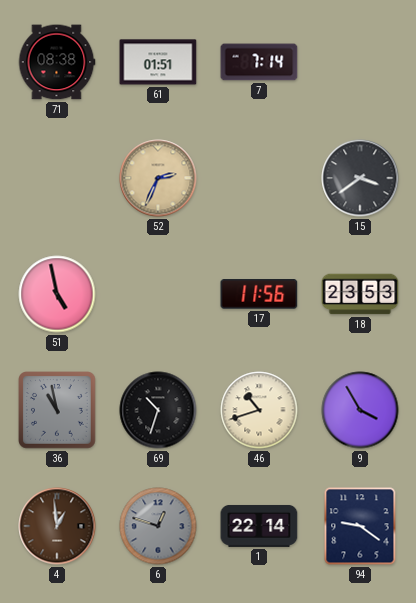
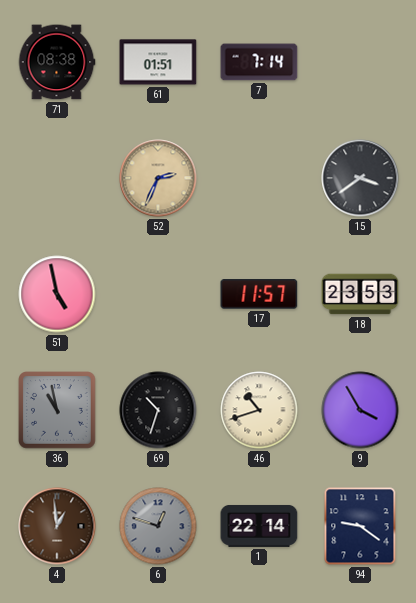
17: 11:56 -> 11:57
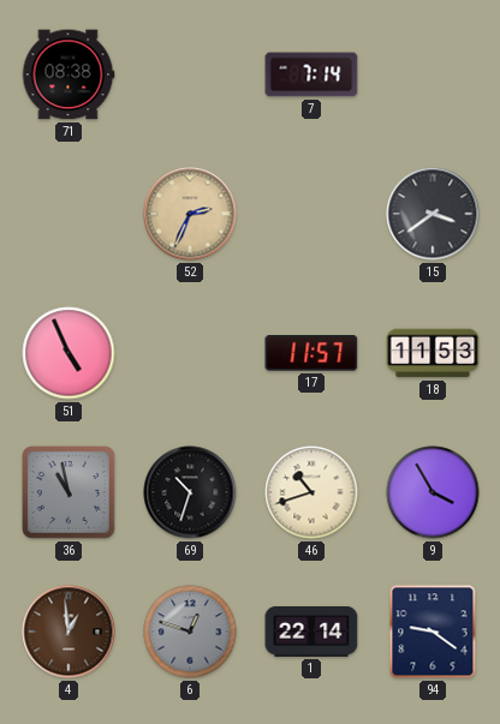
61: 01:51 -> none
51: 4:58 -> 4:56
18: 23:53 -> 11:53
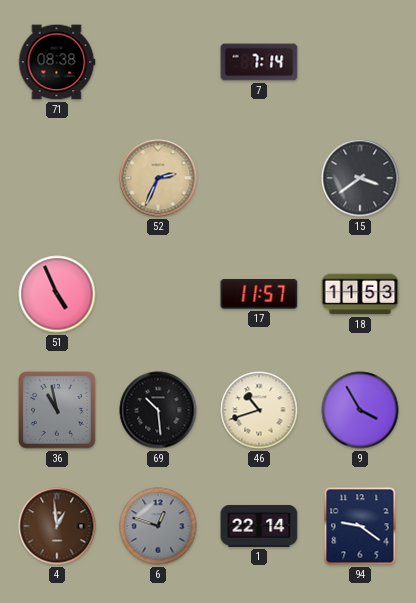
69: 10:33 -> 10:29
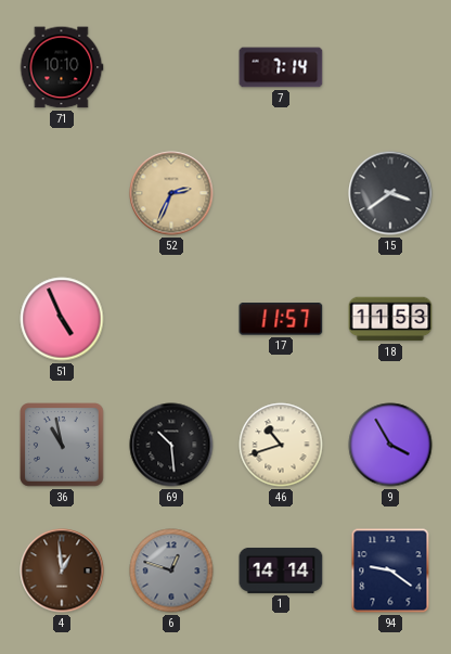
71: 08:38 -> 10:10
1: 22:14 -> 14:14
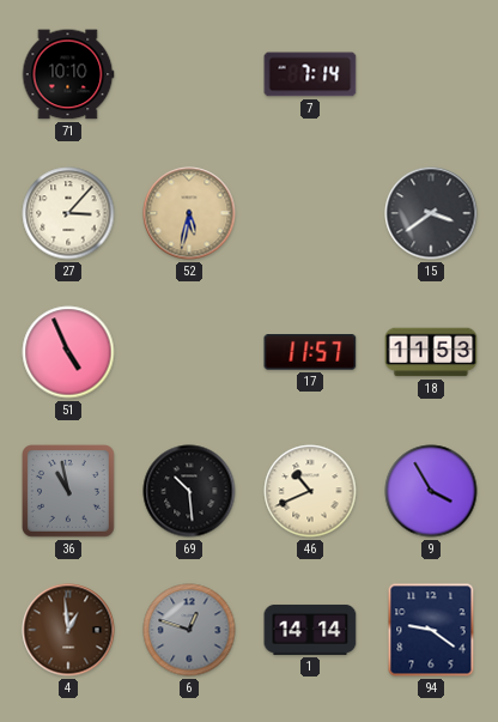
27: none -> 3:07
52: 2:34 -> 5:32
46: 10:42 -> 10:41
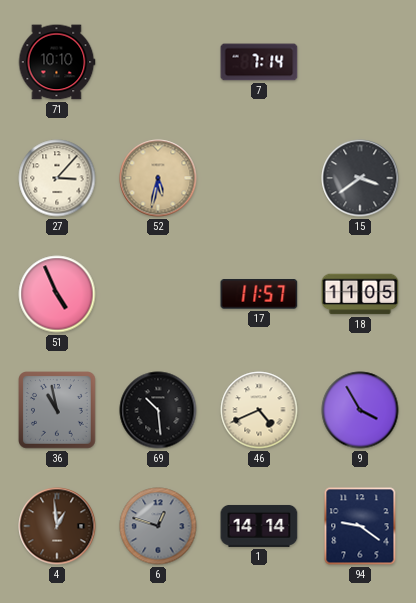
18: 11:53 -> 11:05
46: 10:41 -> 4:41
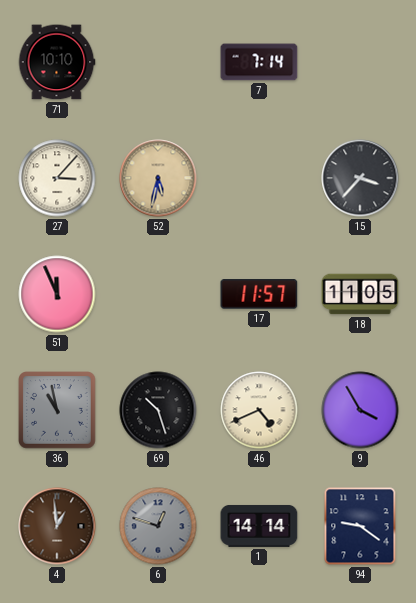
15: 3:39 -> 3:37
51: 4:56 -> 11:56
69: 10:29 -> 10:27
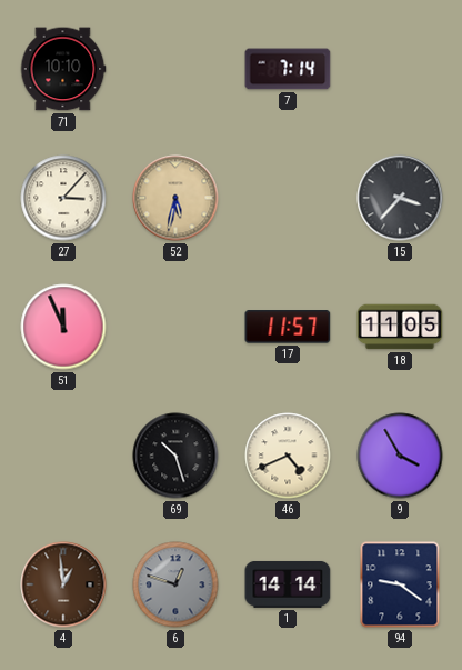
36: 10:58 -> none
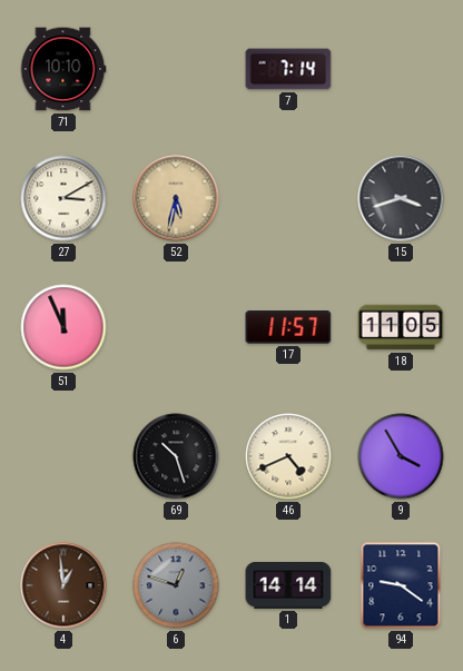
27: 3:07 -> 3:10
15: 3:37 -> 3:42
